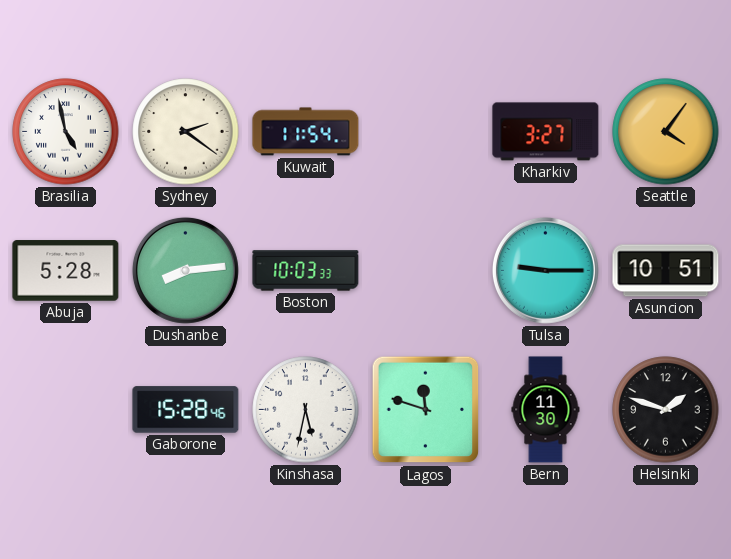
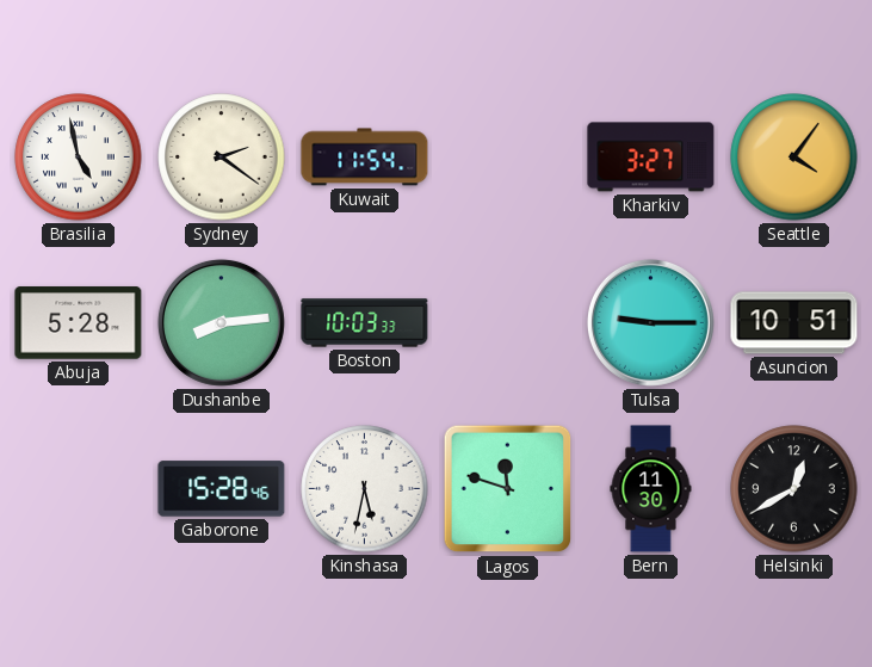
Helsinki: 1:48 -> 12:40
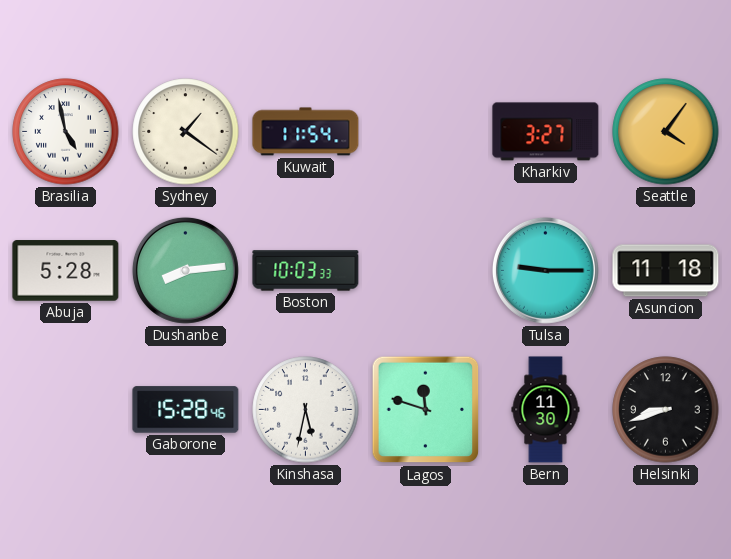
Sydney: 2:21 -> 1:21
Asuncion: 10:51 -> 11:18
Helsinki: 12:40 -> 8:42
